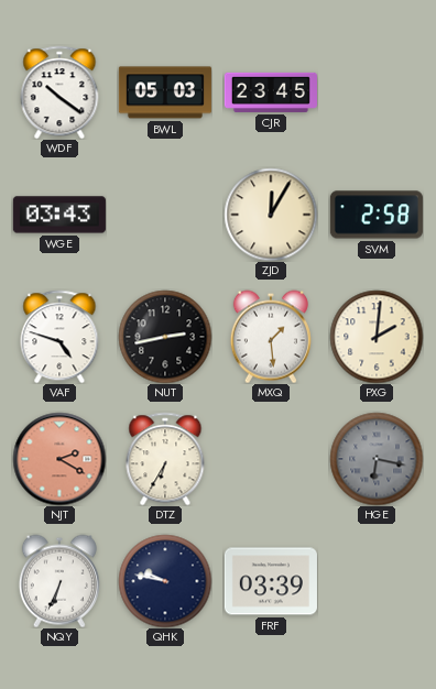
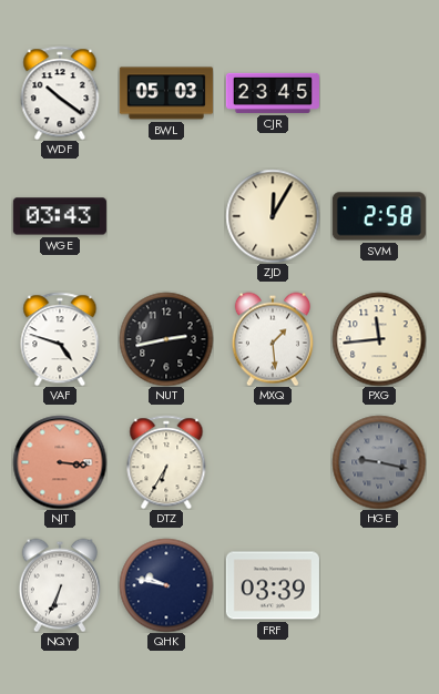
PXG: 2:01 -> 11:44
NJT: 2:20 -> 3:16
HGE: 6:17 -> 9:17
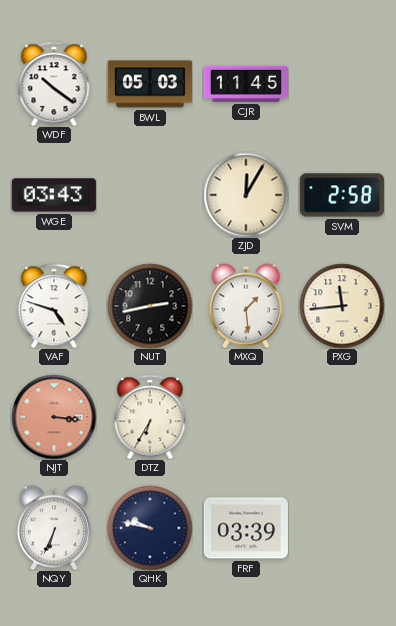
CJR: 23:45 -> 11:45
HGE: 9:17 -> none
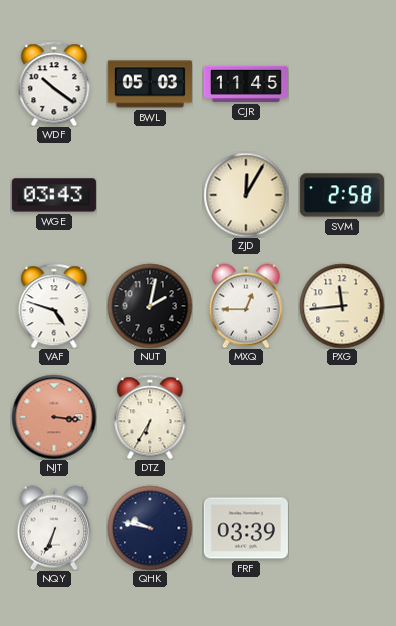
NUT: 2:43 -> 2:02
MXQ: 1:29 -> 12:45
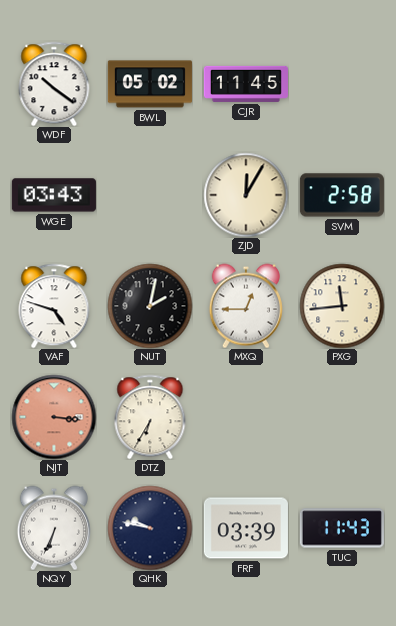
BWL: 05:03 -> 05:02
TUC: none -> 11:43
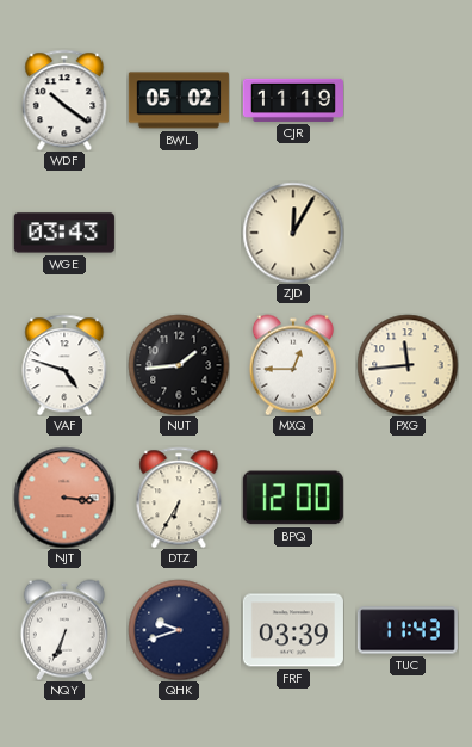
CJR: 11:45 -> 11:19
SVM: 2:58 -> none
NUT: 2:02 -> 1:44
BPQ: none -> 12:00
QHK: 9:47 -> 9:42
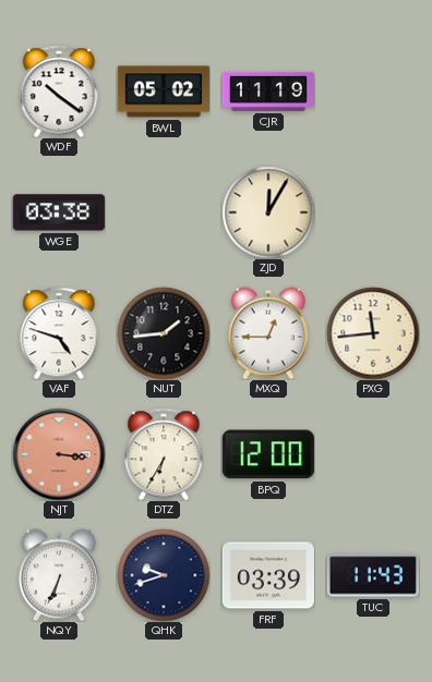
WGE: 03:43 -> 03:38
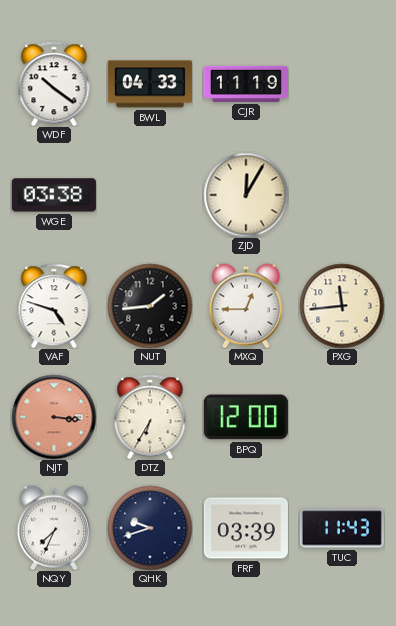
BWL: 05:02 -> 04:33
NQY: 6:34 -> 7:34
